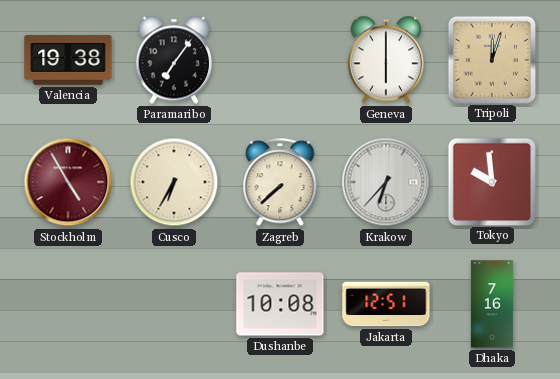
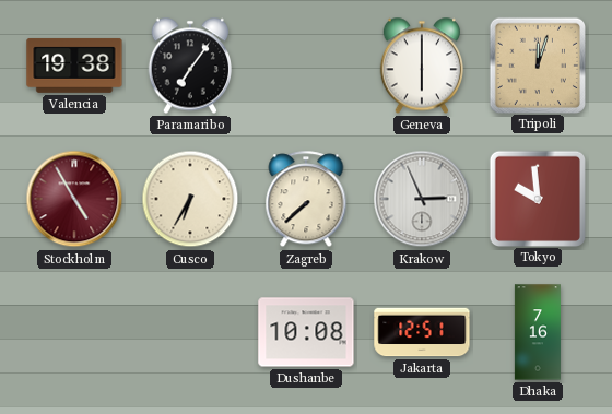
Krakow: 6:37 -> 2:56
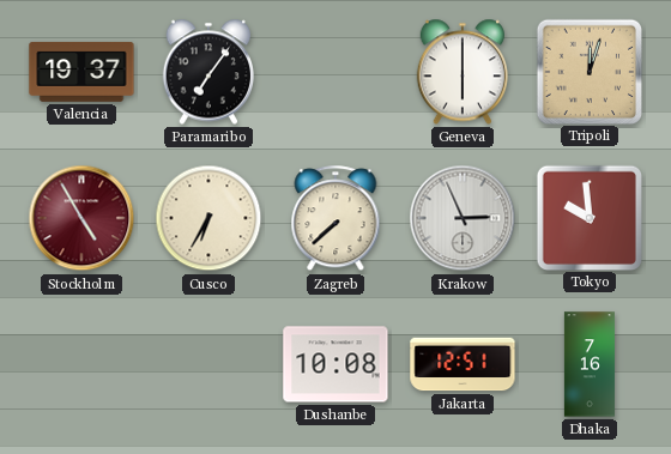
Valencia: 19:38 -> 19:37
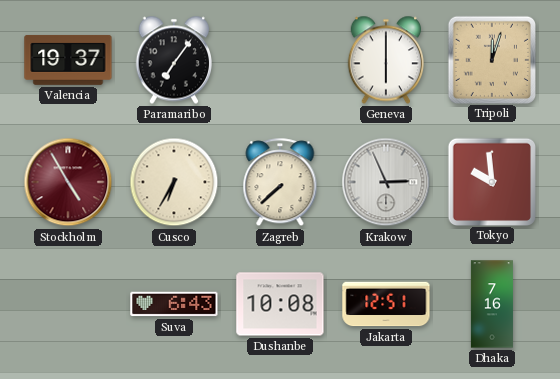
Suva: none -> 6:43
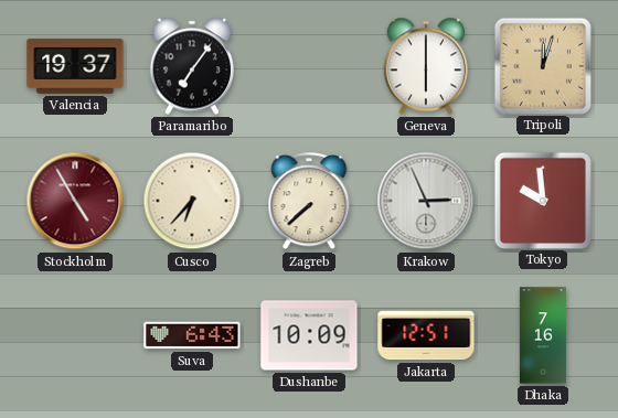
Cusco: 6:35 -> 6:37
Dushanbe: 10:08 -> 10:09
